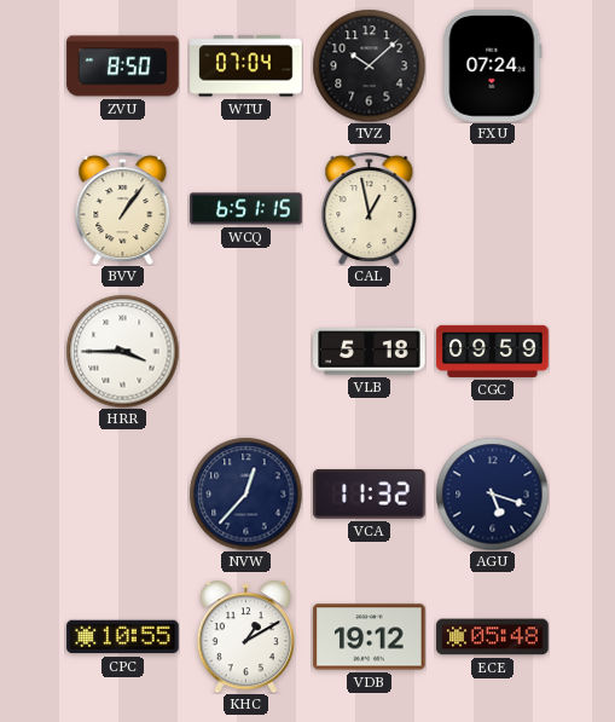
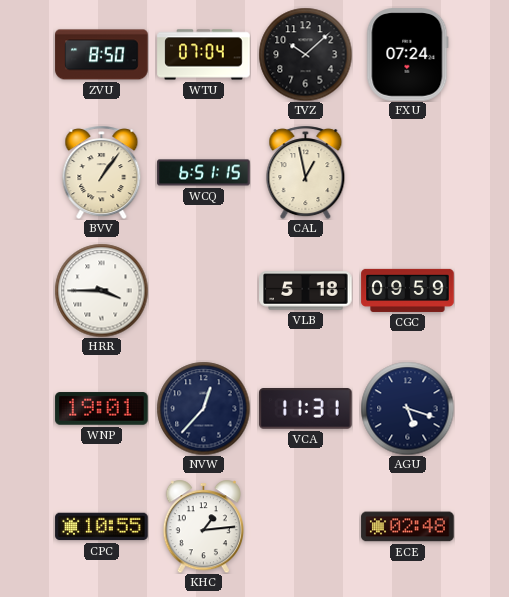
WNP: none -> 19:01
VCA: 11:32 -> 11:31
KHC: 1:10 -> 1:14
VDB: 19:12 -> none
ECE: 05:48 -> 02:48
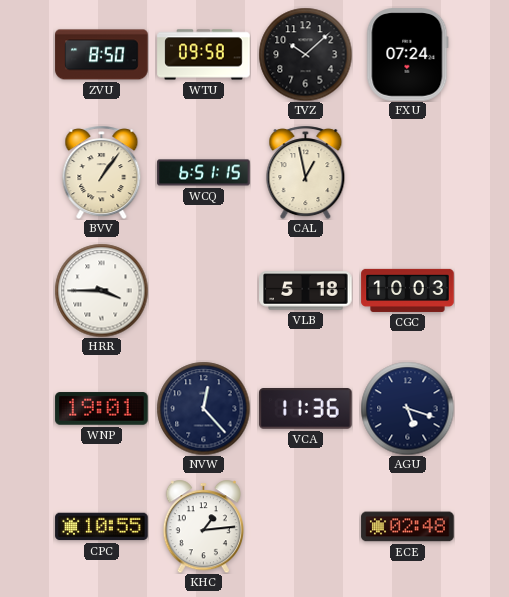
WTU: 07:04 -> 09:58
CGC: 09:59 -> 10:03
NVW: 12:37 -> 12:23
VCA: 11:31 -> 11:36
